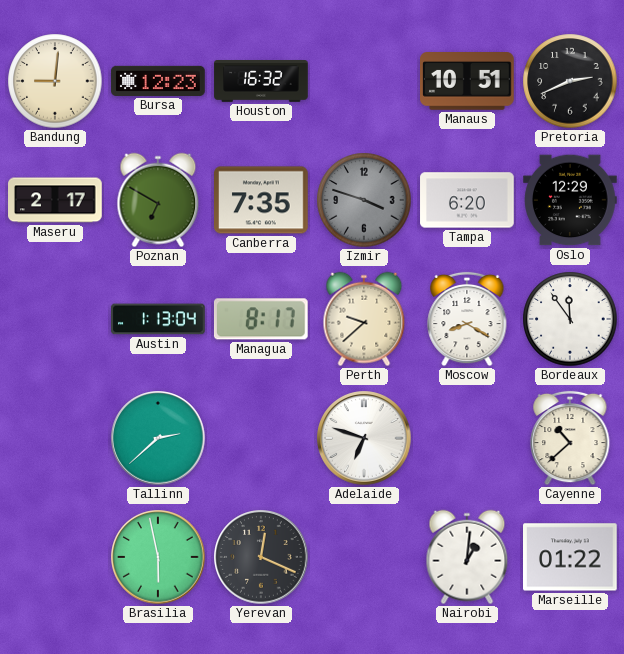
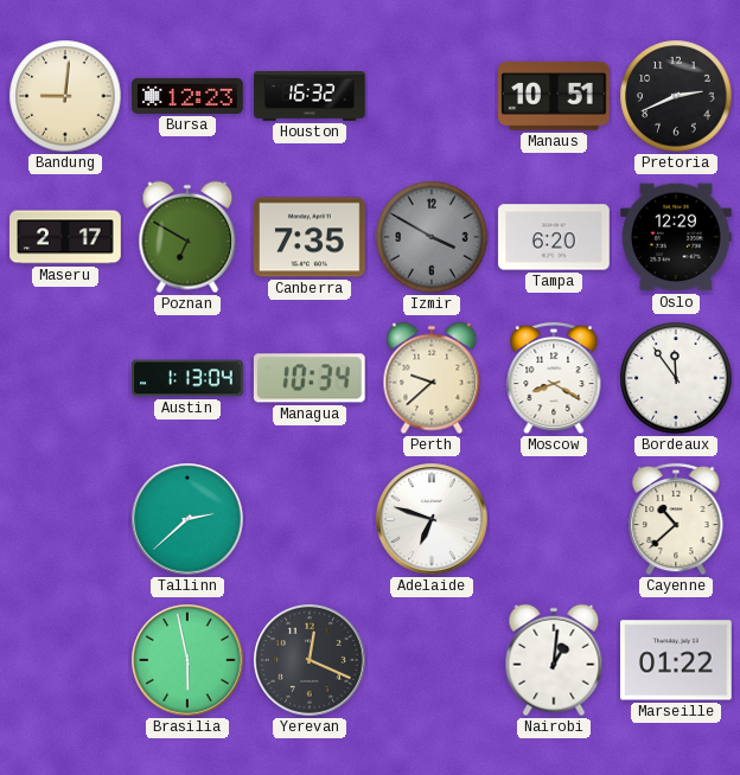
Izmir: 3:48 -> 3:50
Managua: 8:17 -> 10:34
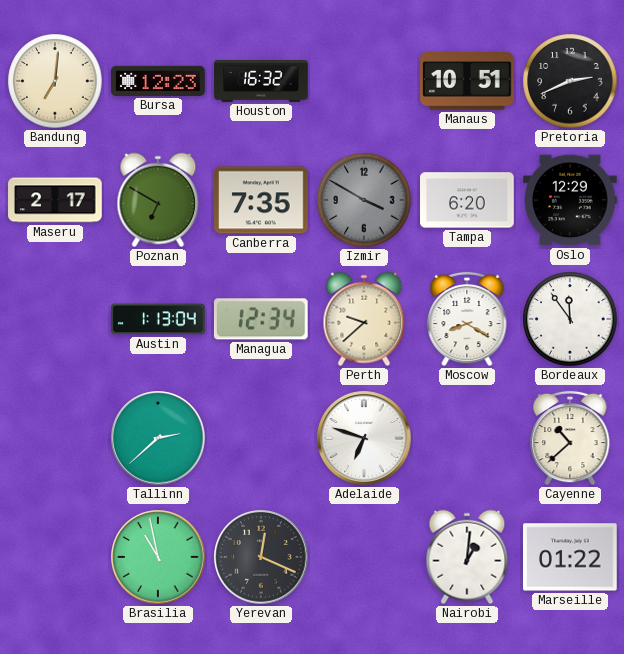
Bandung: 9:01 -> 7:01
Managua: 10:34 -> 12:34
Brasilia: 5:58 -> 10:58
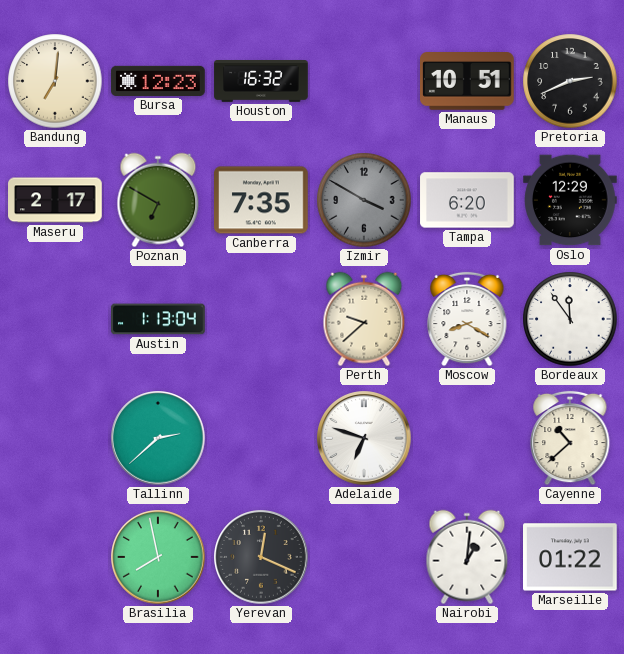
Managua: 12:34 -> none
Brasilia: 10:58 -> 7:58
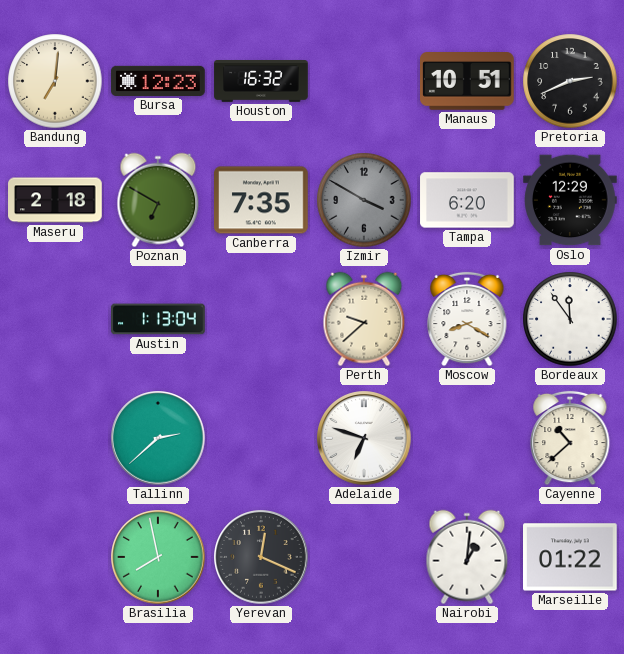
Maseru: 2:17 -> 2:18
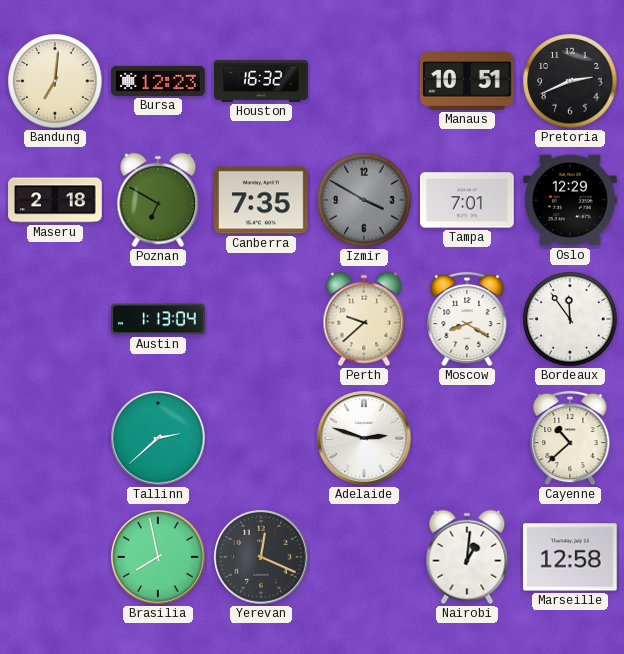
Tampa: 6:20 -> 7:01
Adelaide: 6:48 -> 2:48
Marseille: 01:22 -> 12:58
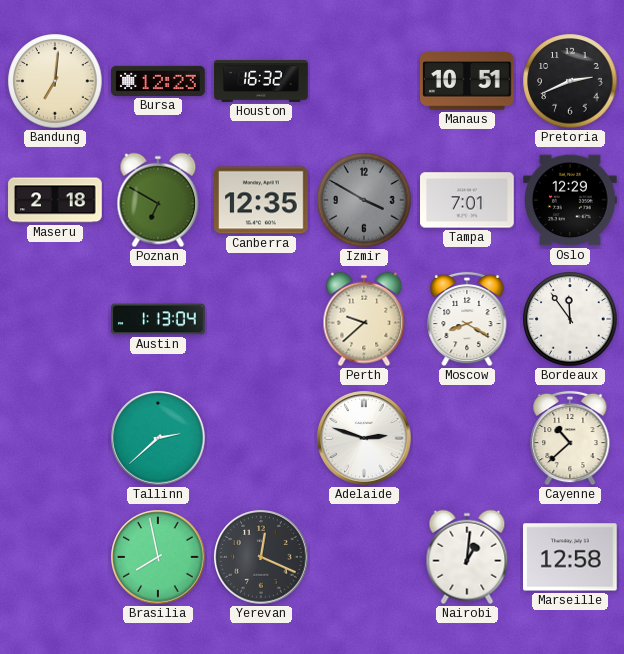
Canberra: 7:35 -> 12:35
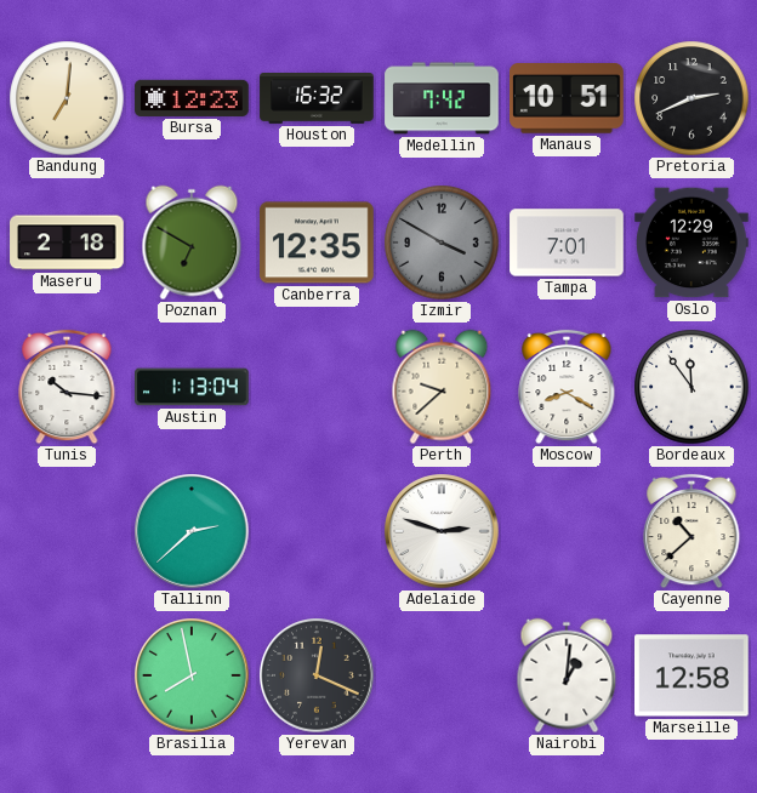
Medellin: none -> 7:42
Tunis: none -> 10:16
